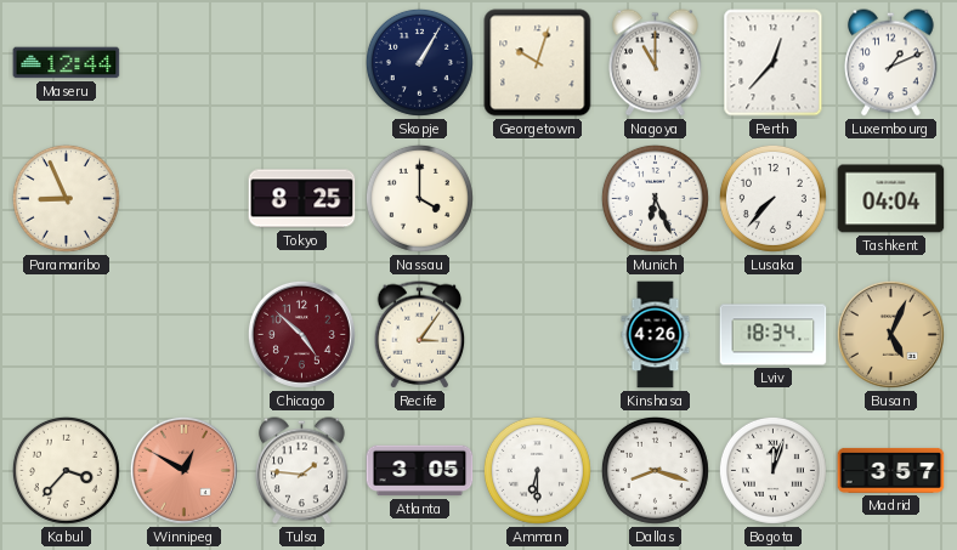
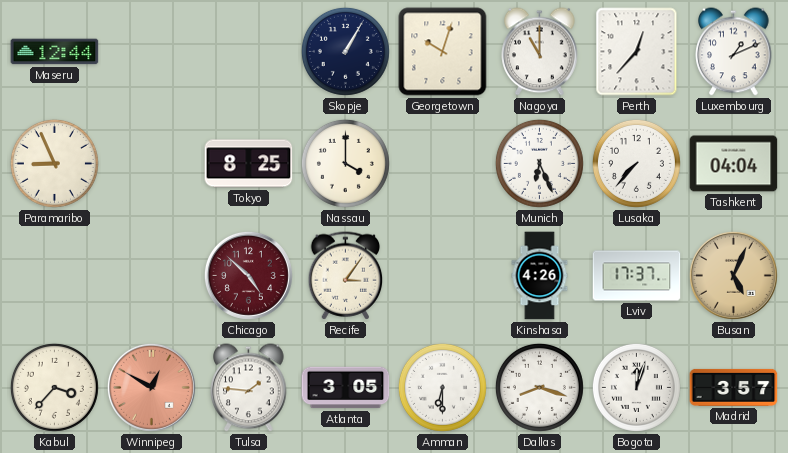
Lviv: 18:34 -> 17:37
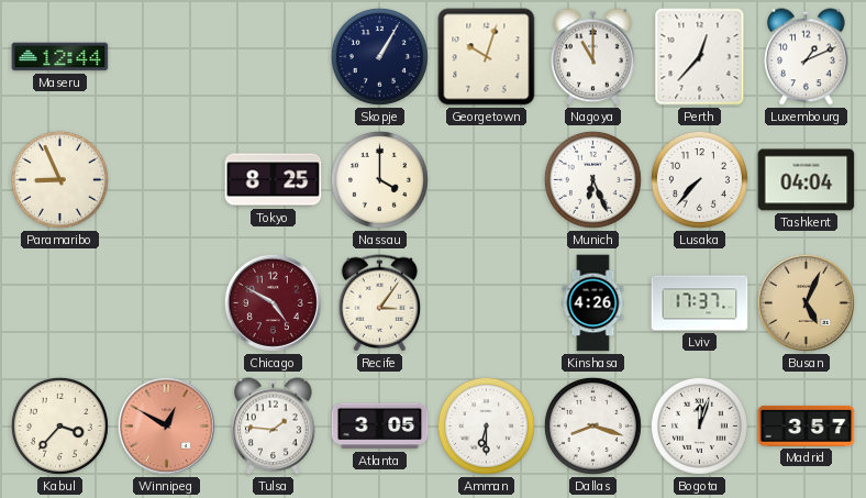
Chicago: 4:52 -> 4:50
